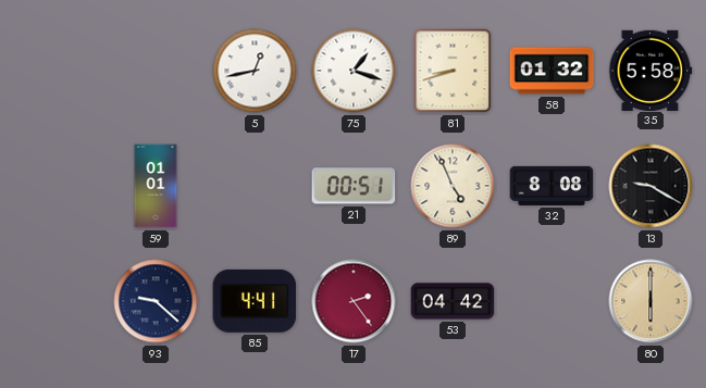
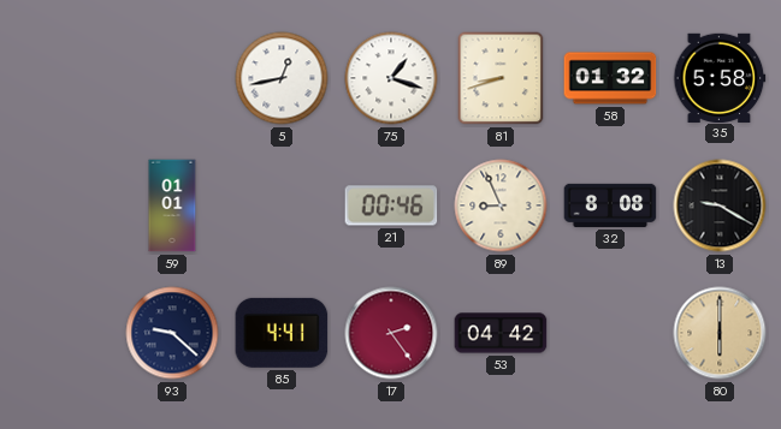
21: 00:51 -> 00:46
89: 4:56 -> 8:56
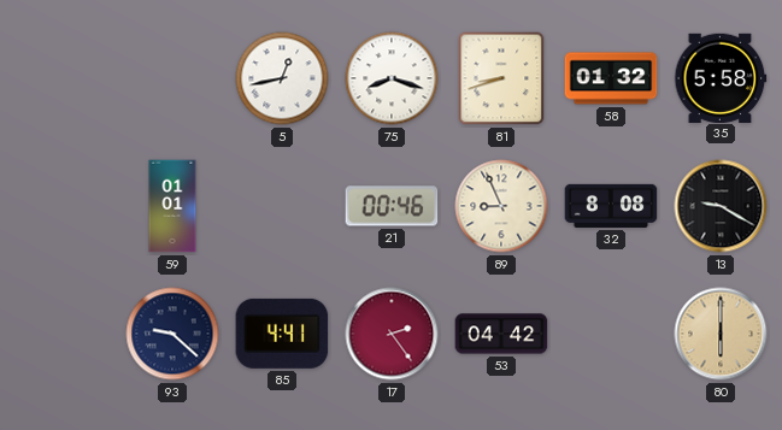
75: 1:18 -> 8:18
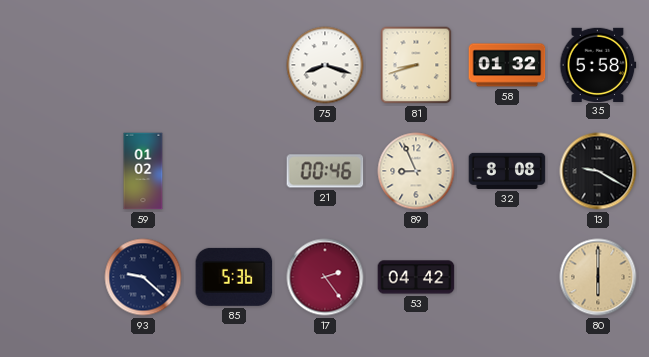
5: 12:43 -> none
59: 01:01 -> 01:02
85: 4:41 -> 5:36
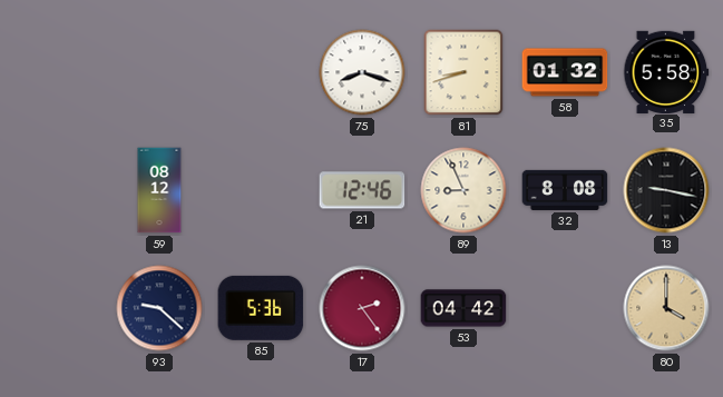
59: 01:02 -> 08:12
21: 00:46 -> 12:46
13: 9:20 -> 9:17
80: 6:00 -> 4:00
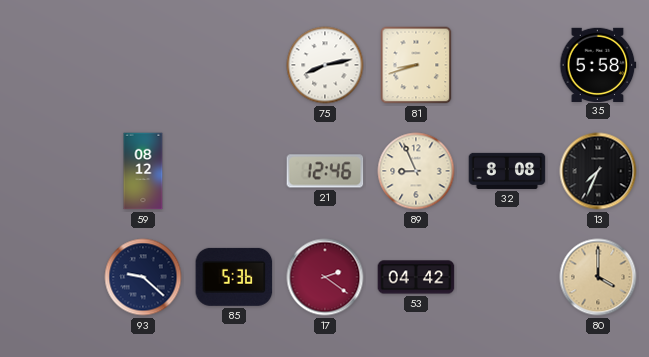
75: 8:18 -> 8:13
58: 01:32 -> none
13: 9:17 -> 7:34
17: 2:24 -> 2:21
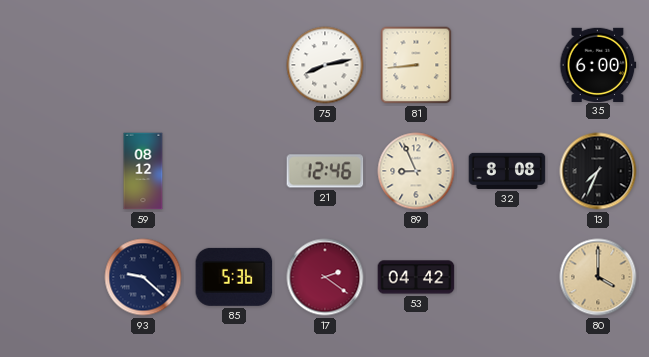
81: 8:42 -> 8:44
35: 5:58 -> 6:00
